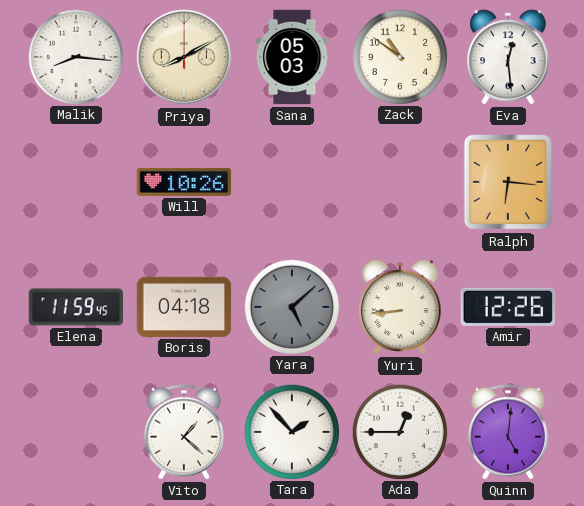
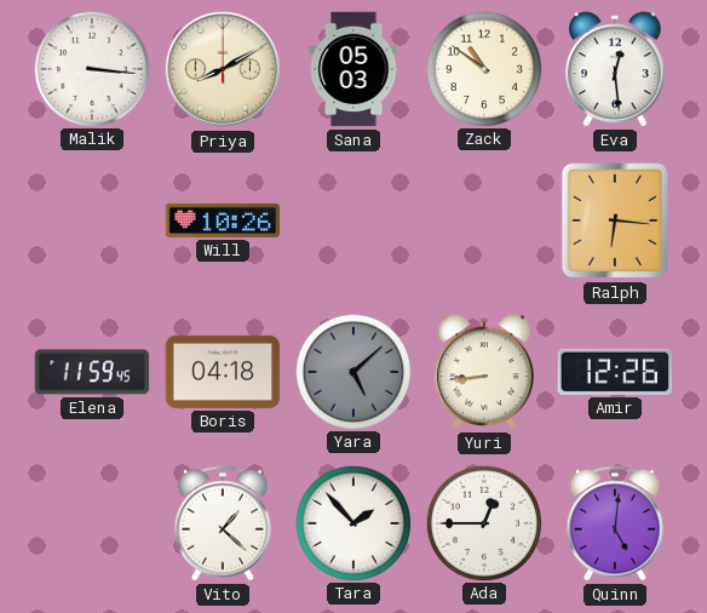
Malik: 8:16 -> 3:16
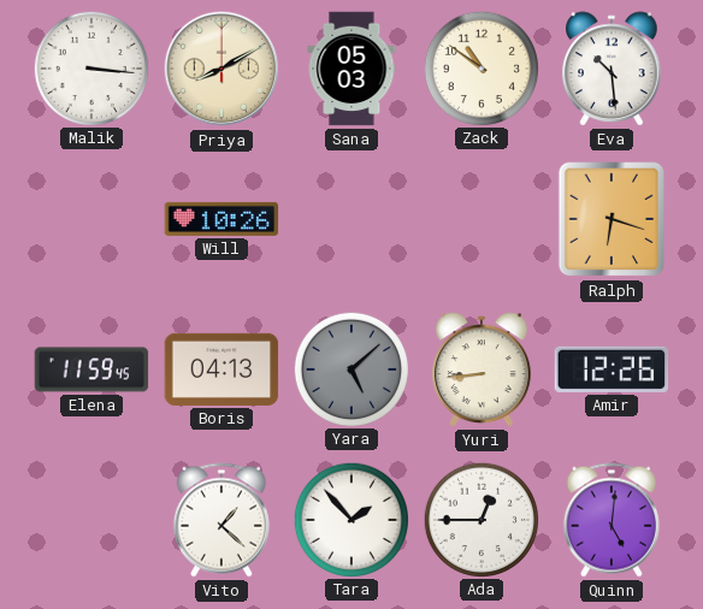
Eva: 12:29 -> 10:29
Ralph: 6:16 -> 6:18
Boris: 04:18 -> 04:13
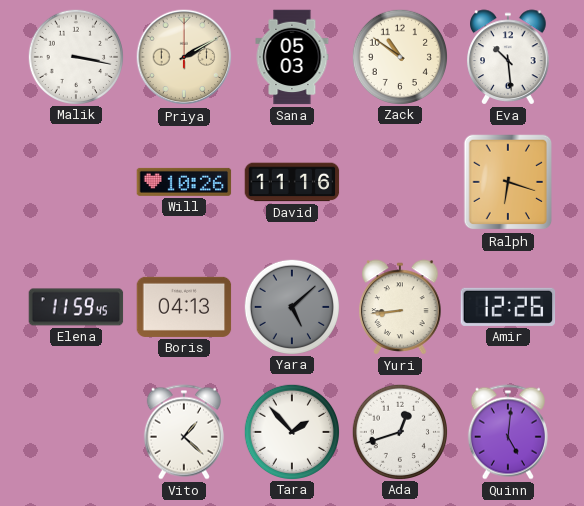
Malik: 3:16 -> 3:17
Priya: 8:10 -> 2:10
David: none -> 11:16
Ada: 12:45 -> 12:42
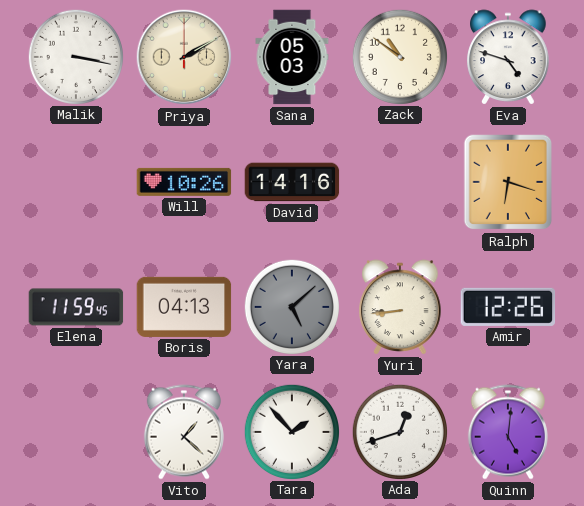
Eva: 10:29 -> 4:48
David: 11:16 -> 14:16
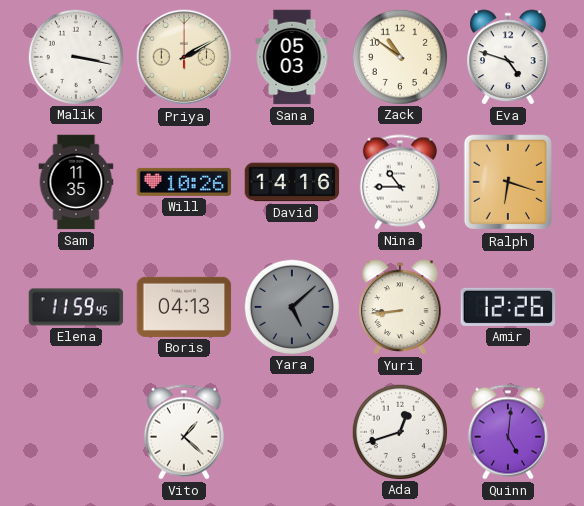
Sam: none -> 11:35
Nina: none -> 10:45
Tara: 1:53 -> none
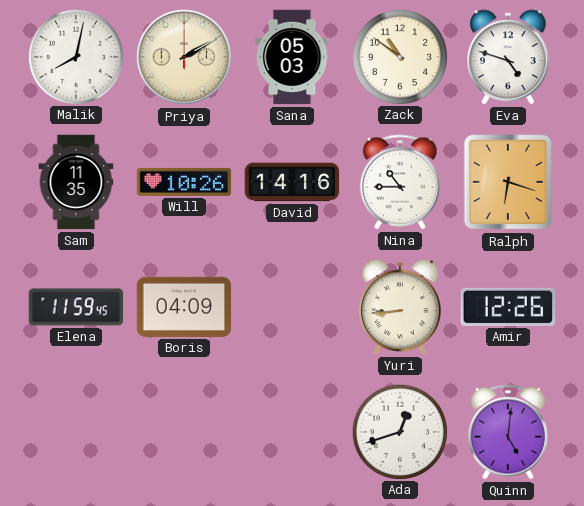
Malik: 3:17 -> 8:02
Boris: 04:13 -> 04:09
Yara: 5:08 -> none
Vito: 1:22 -> none
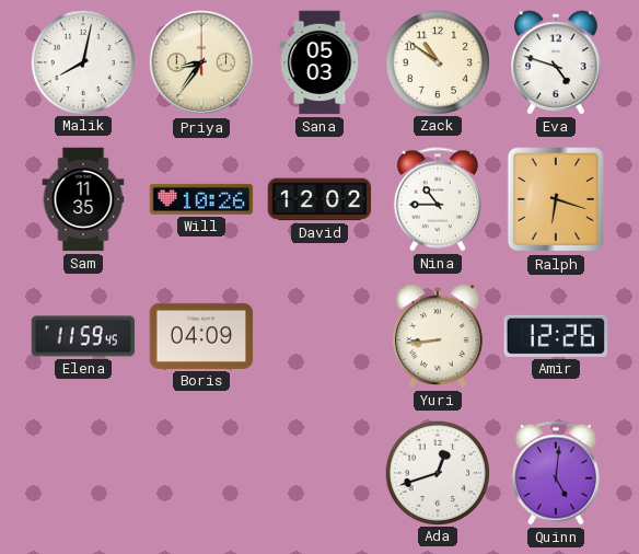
Priya: 2:10 -> 8:36
David: 14:16 -> 12:02
